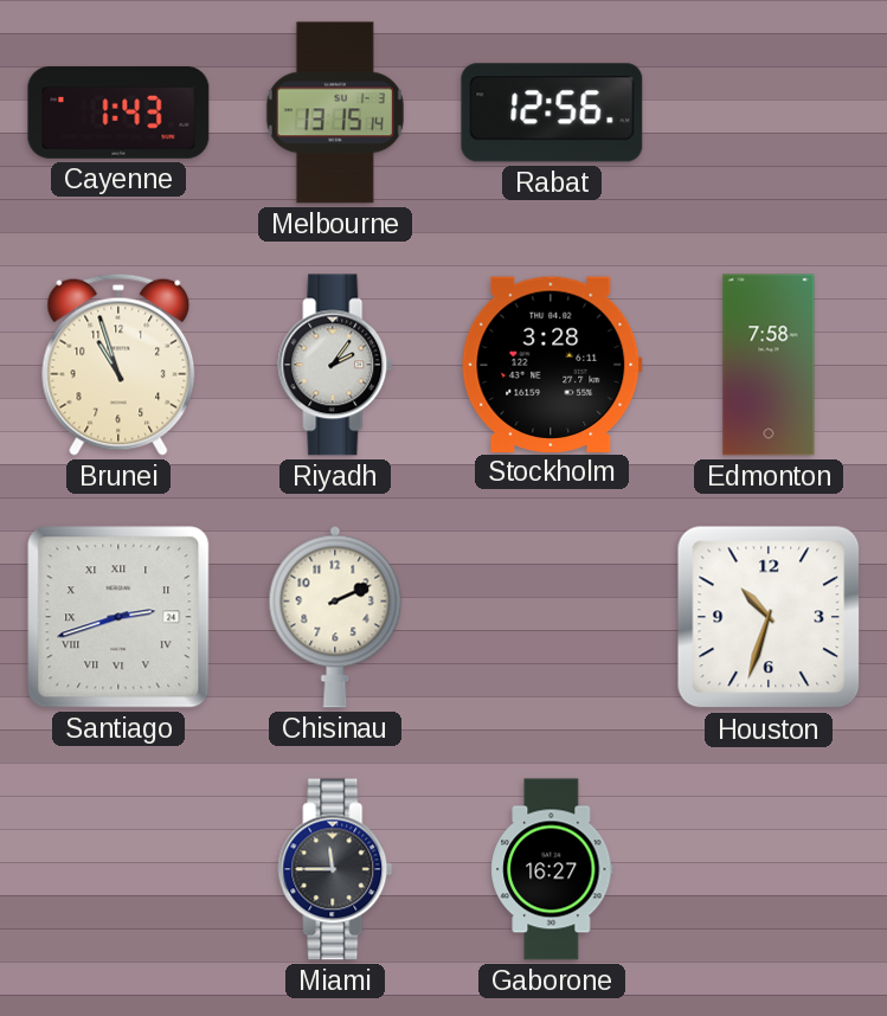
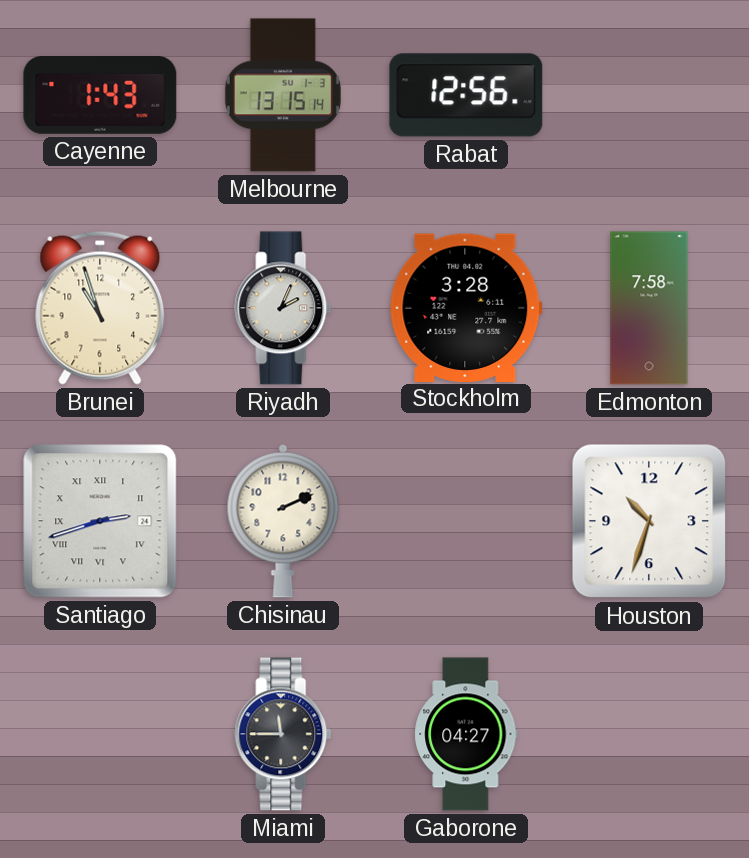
Riyadh: 2:06 -> 2:04
Gaborone: 16:27 -> 04:27
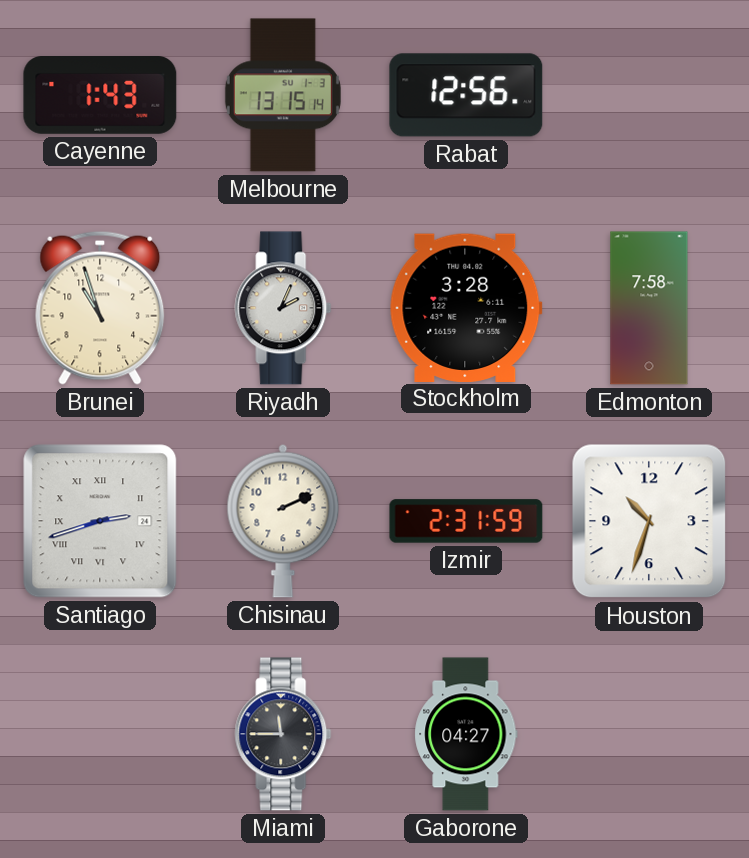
Izmir: none -> 2:31
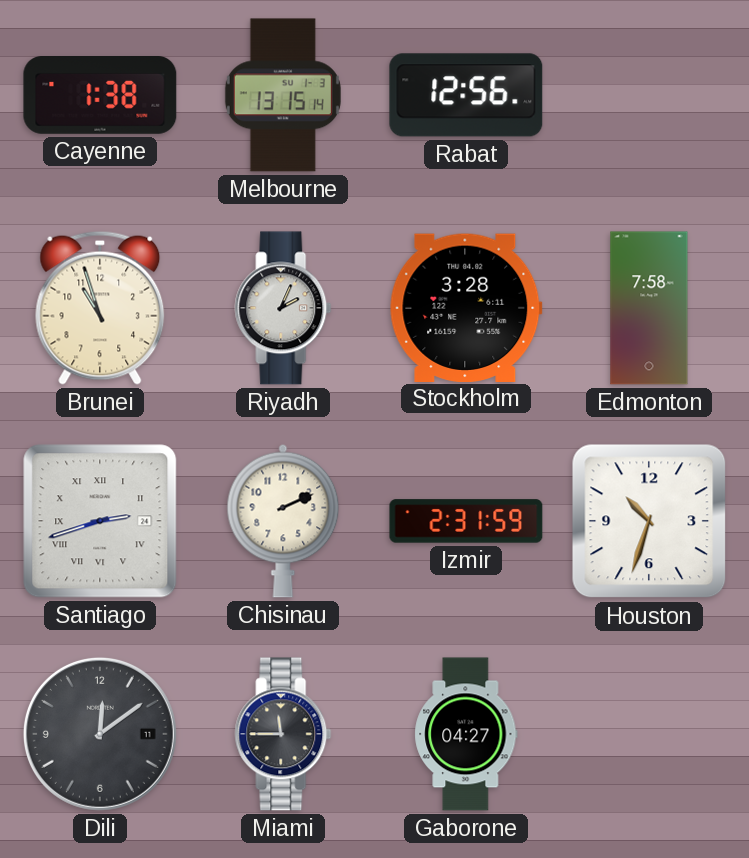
Cayenne: 1:43 -> 1:38
Dili: none -> 12:09
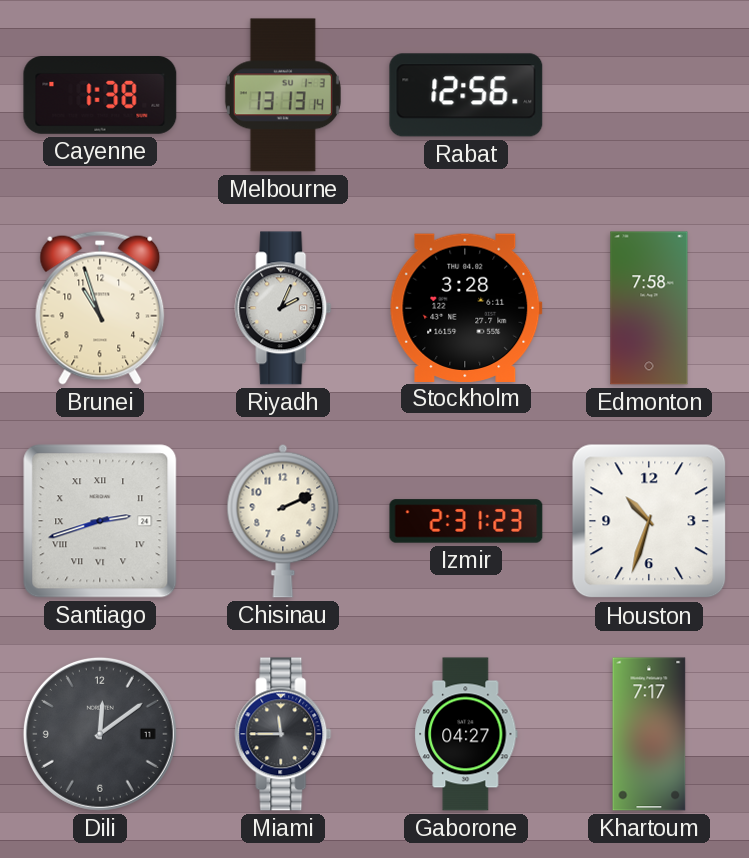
Melbourne: 13:15 -> 13:13
Izmir: 2:31:59 -> 2:31:23
Khartoum: none -> 7:17
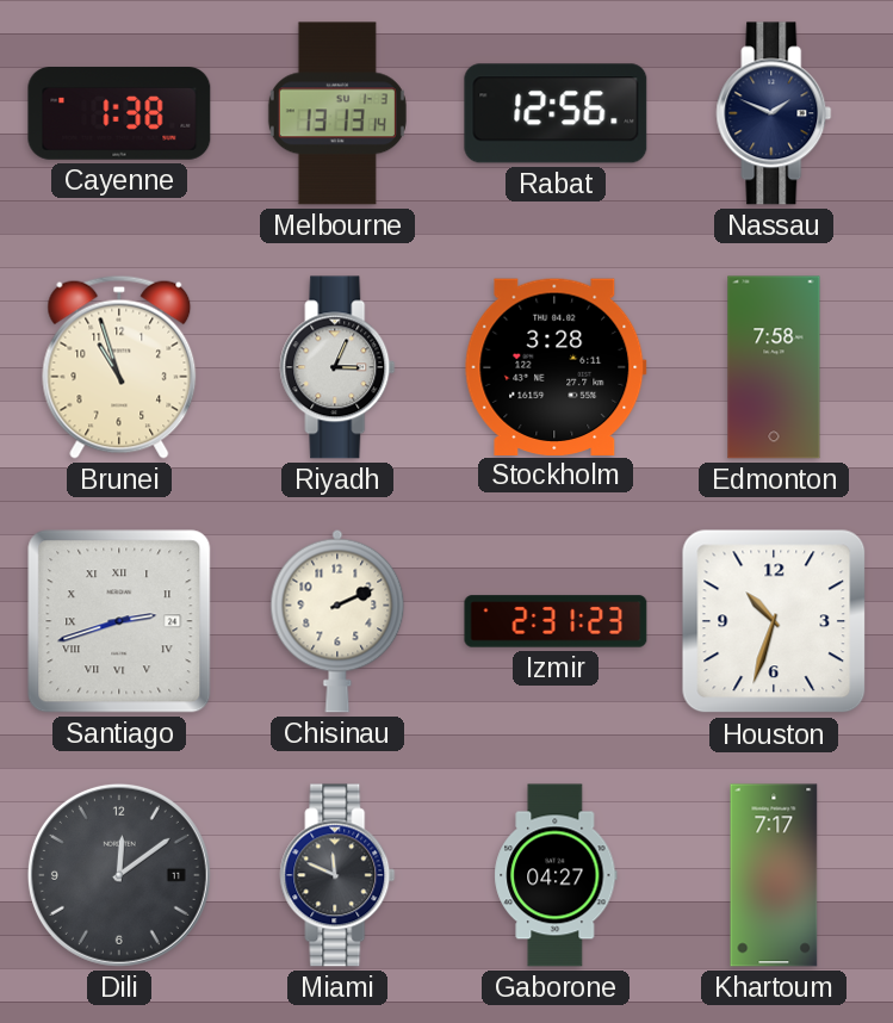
Nassau: none -> 1:49
Riyadh: 2:04 -> 3:04
Miami: 11:45 -> 11:49
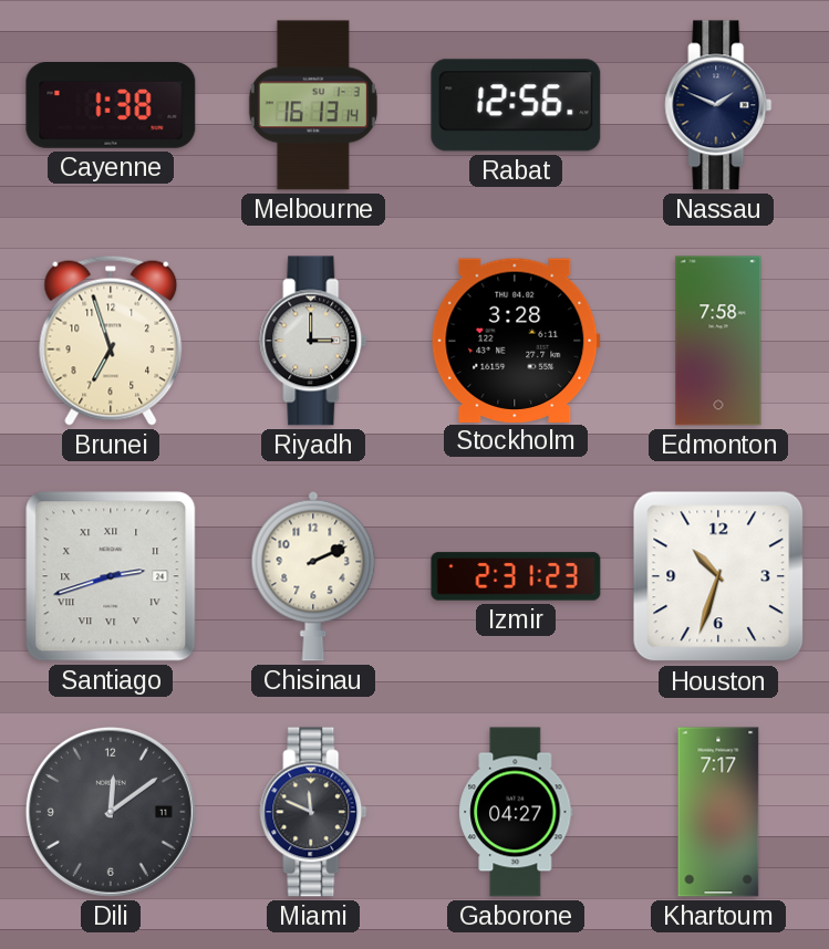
Melbourne: 13:13 -> 16:13
Brunei: 10:57 -> 6:57
Riyadh: 3:04 -> 3:00
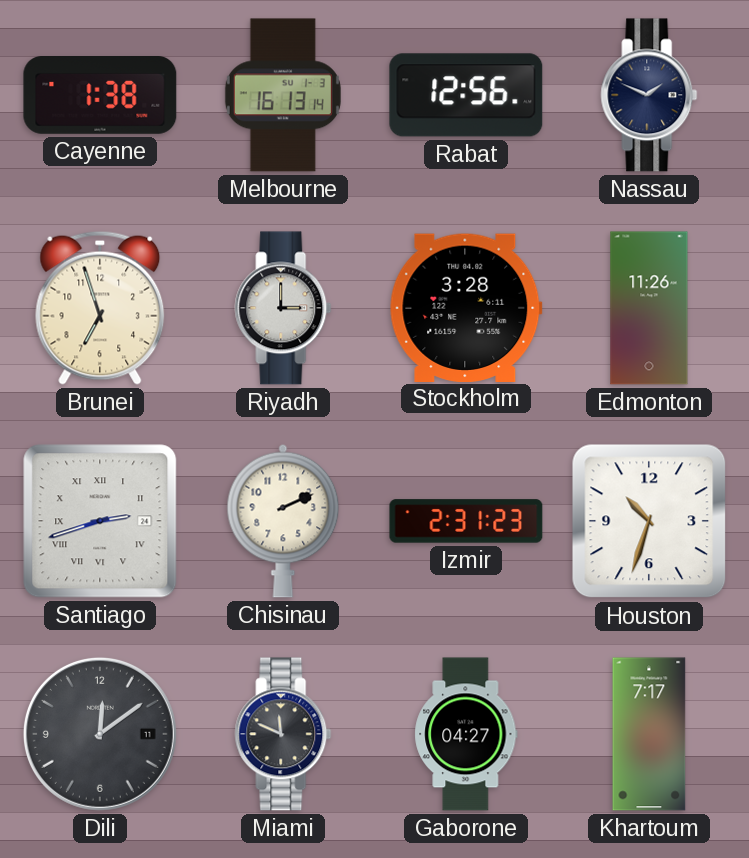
Edmonton: 7:58 -> 11:26
